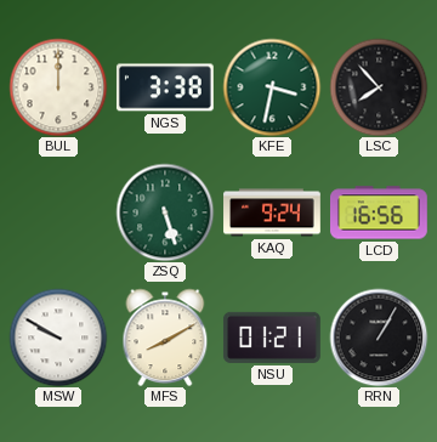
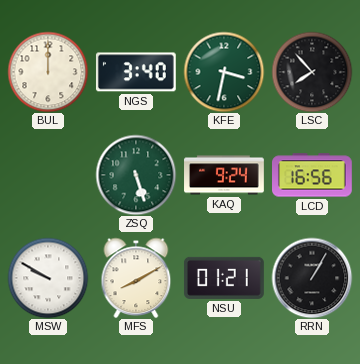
NGS: 3:38 -> 3:40
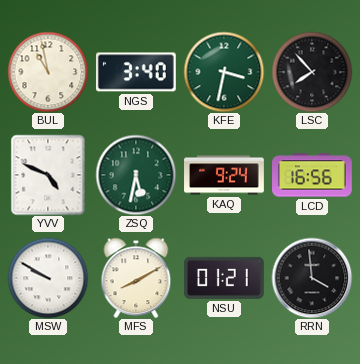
BUL: 12:00 -> 10:58
YVV: none -> 4:49
ZSQ: 5:27 -> 5:32
RRN: 1:05 -> 3:59
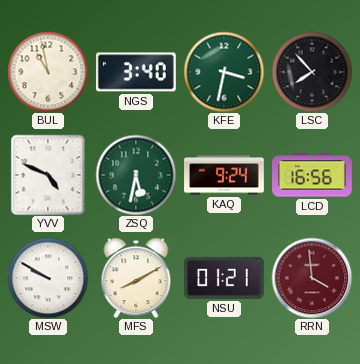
RRN dial: black -> burgundy
